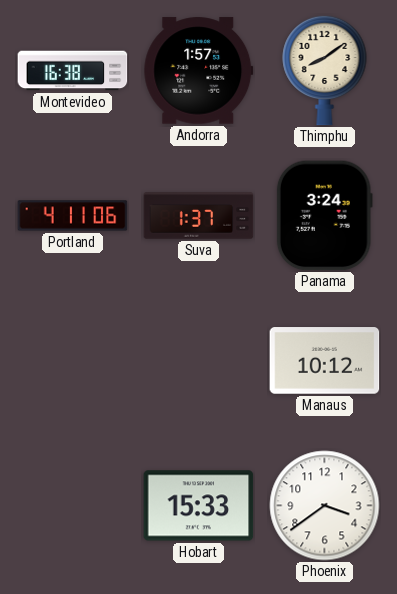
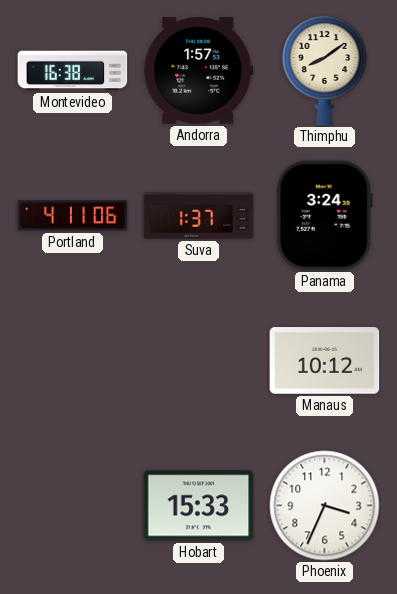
Phoenix: 3:39 -> 3:34
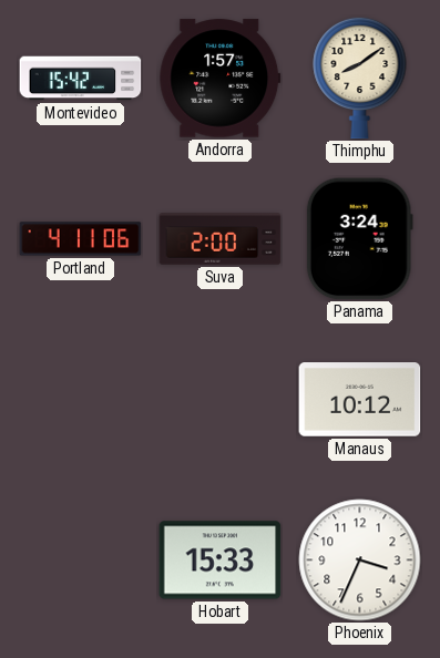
Montevideo: 16:38 -> 15:42
Suva: 1:37 -> 2:00
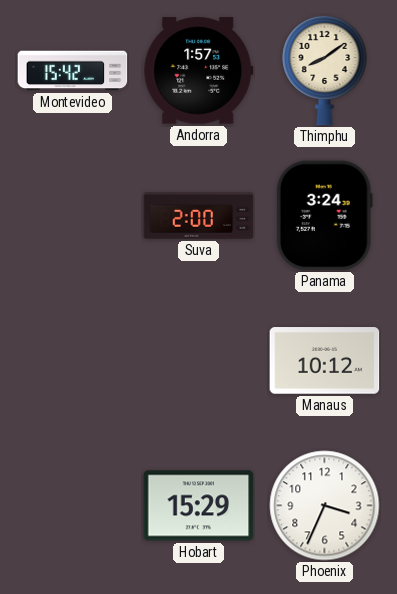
Portland: 4:11 -> none
Hobart: 15:33 -> 15:29
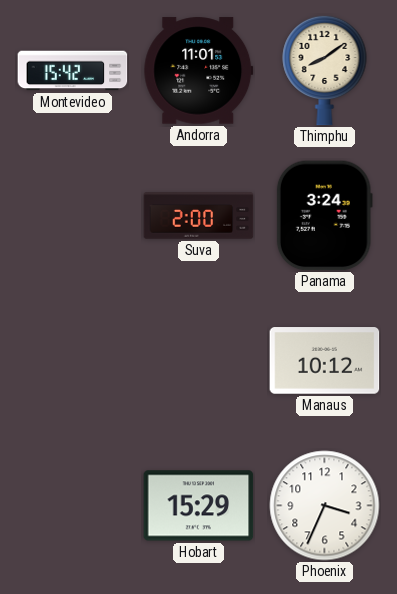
Andorra: 1:57 -> 11:01
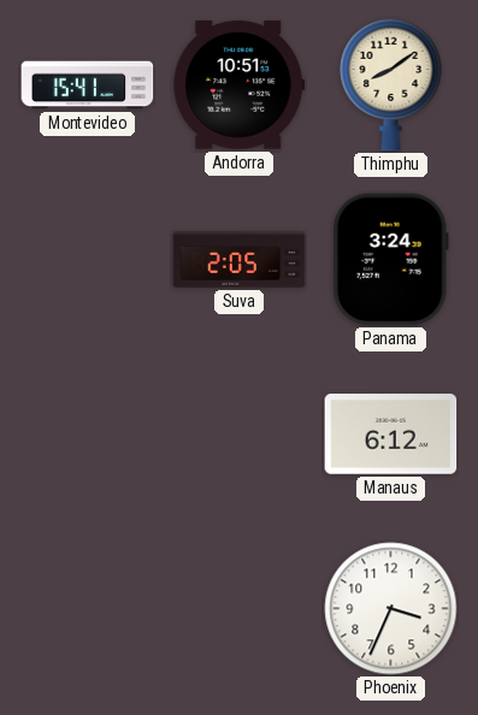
Montevideo: 15:42 -> 15:41
Andorra: 11:01 -> 10:51
Suva: 2:00 -> 2:05
Manaus: 10:12 -> 6:12
Hobart: 15:29 -> none
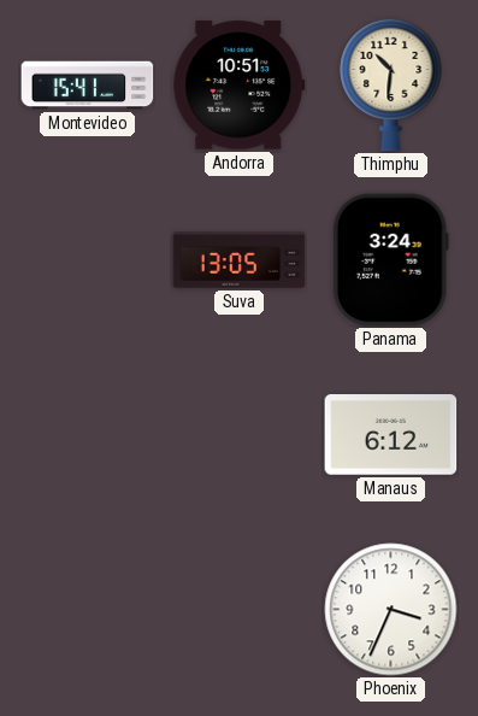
Thimphu: 8:09 -> 10:31
Suva: 2:05 -> 13:05
